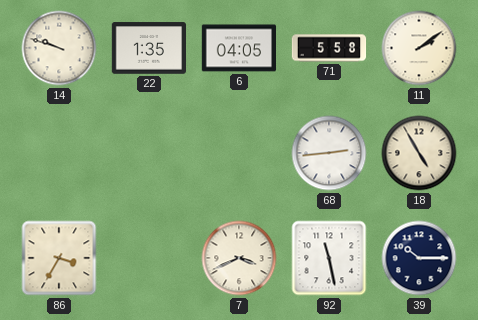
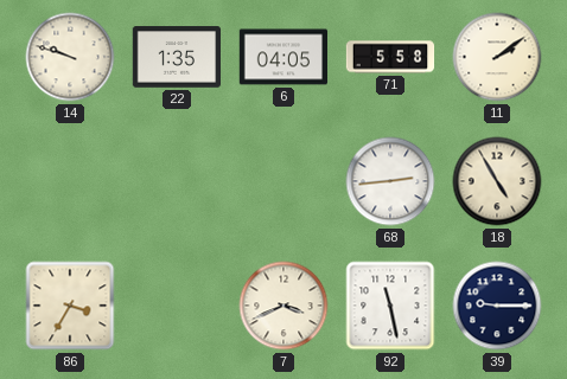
39: 10:15 -> 9:15
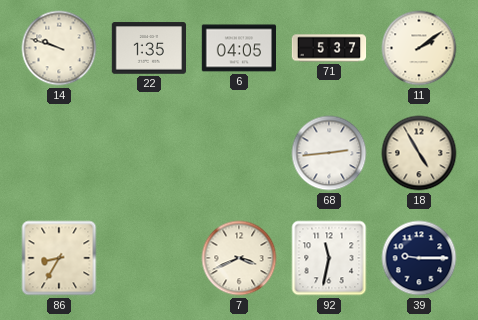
71: 5:58 -> 5:37
86: 3:35 -> 8:35
92: 11:28 -> 11:32
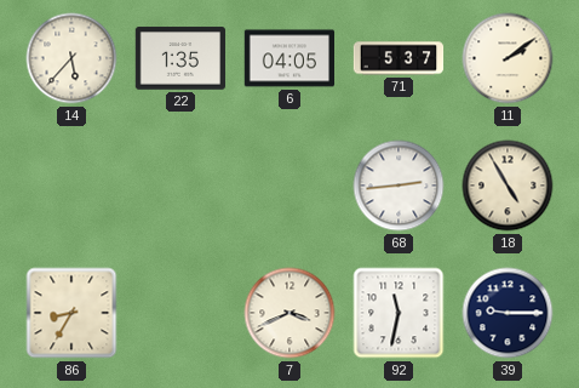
14: 9:48 -> 5:37
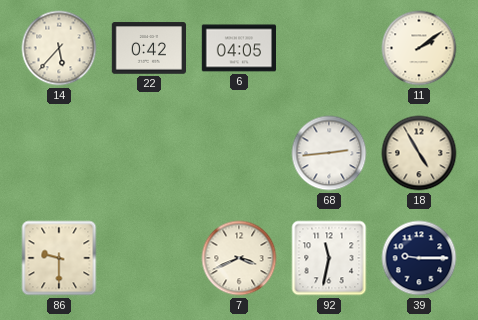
22: 1:35 -> 0:42
71: 5:37 -> none
86: 8:35 -> 9:30
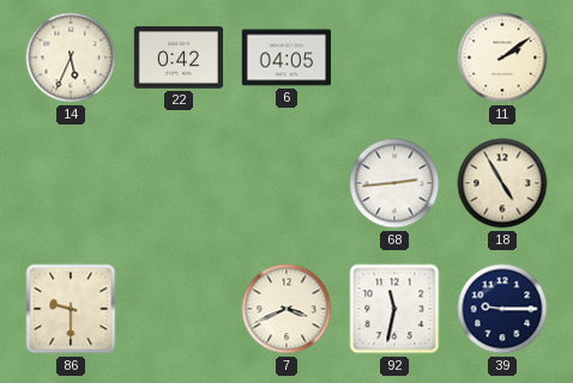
14: 5:37 -> 5:34
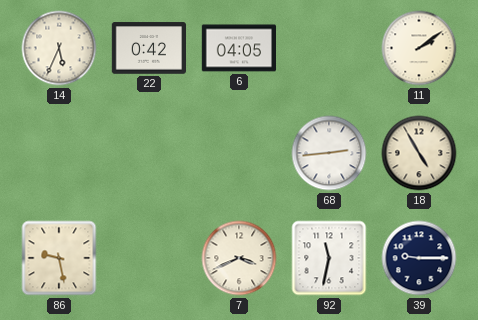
86: 9:30 -> 9:28
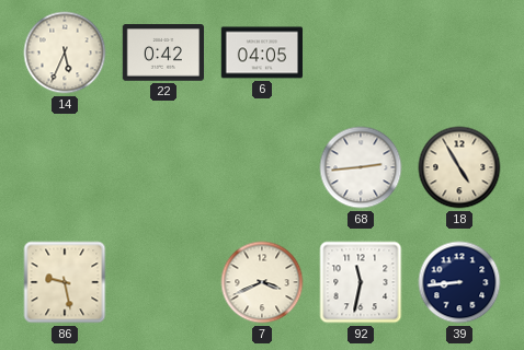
11: 2:09 -> none
39: 9:15 -> 8:44
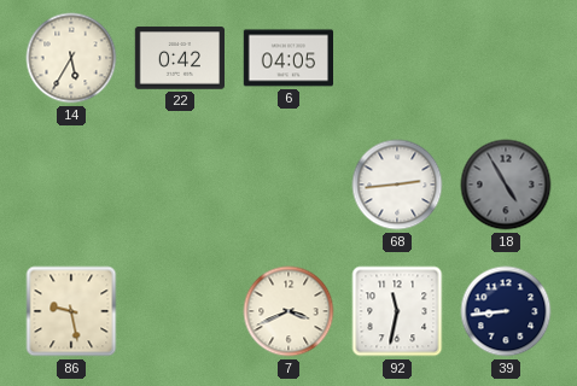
14: 5:34 -> 5:35
18 dial: cream -> grey
